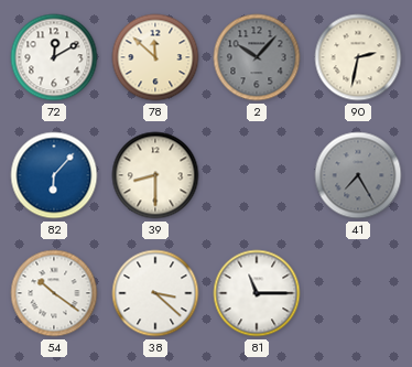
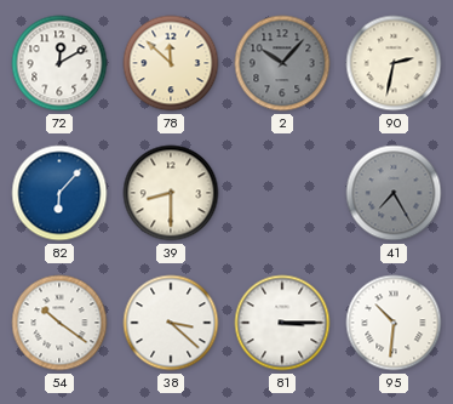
81: 11:15 -> 3:15
95: none -> 10:31
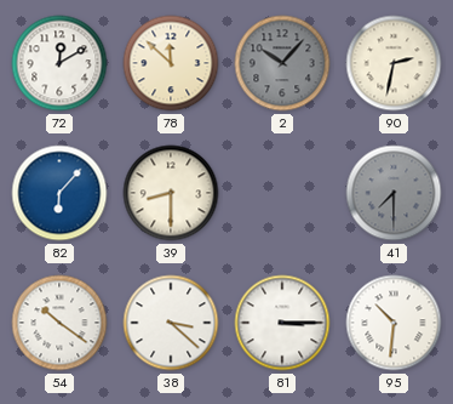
41: 7:25 -> 7:30
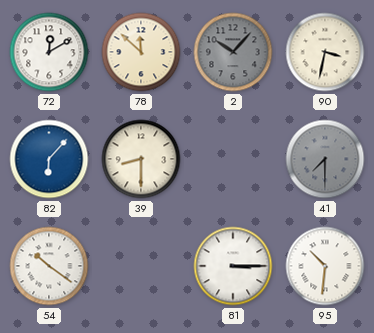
90: 2:32 -> 3:32
38: 3:22 -> none
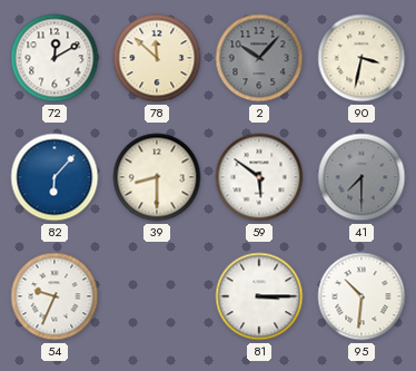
59: none -> 5:51
54: 10:21 -> 9:34
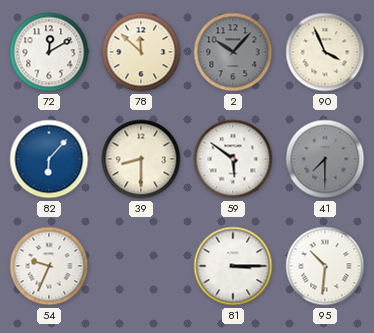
90: 3:32 -> 3:56
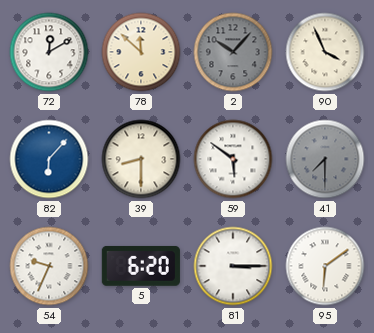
5: none -> 6:20
95: 10:31 -> 6:09
